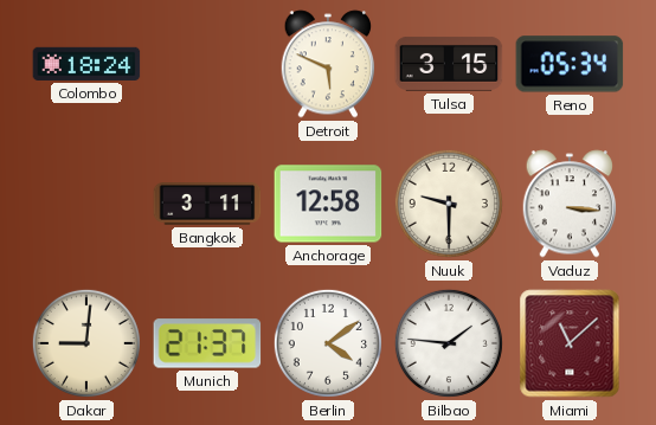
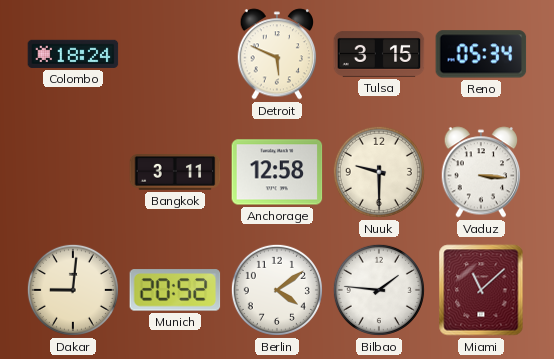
Munich: 21:37 -> 20:52
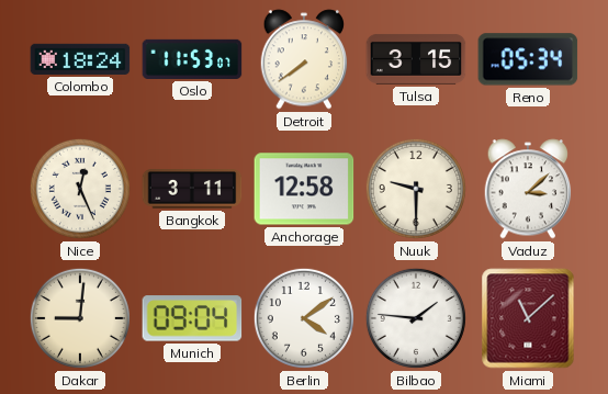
Oslo: none -> 11:53
Detroit: 5:49 -> 7:39
Nice: none -> 12:26
Vaduz: 3:16 -> 3:08
Munich: 20:52 -> 09:04
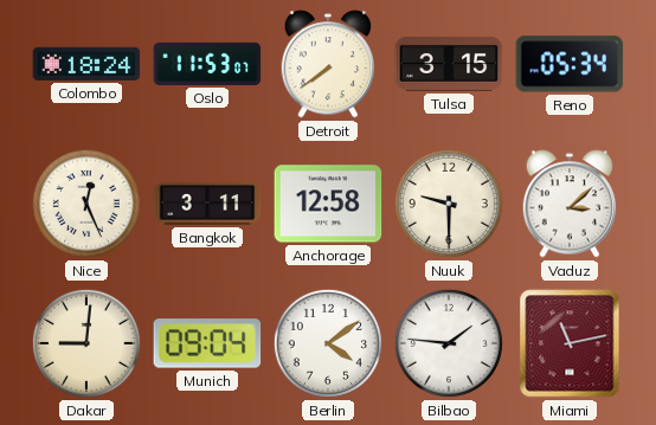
Miami: 11:08 -> 11:13
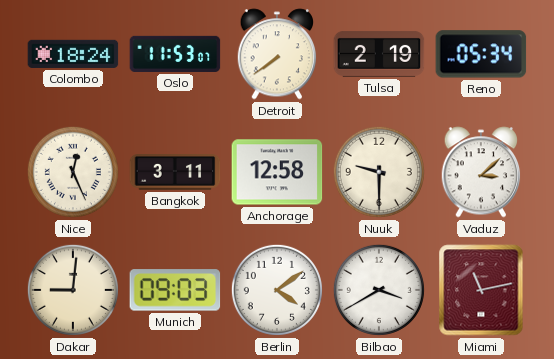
Tulsa: 3:15 -> 2:19
Munich: 09:04 -> 09:03
Bilbao: 1:46 -> 3:40
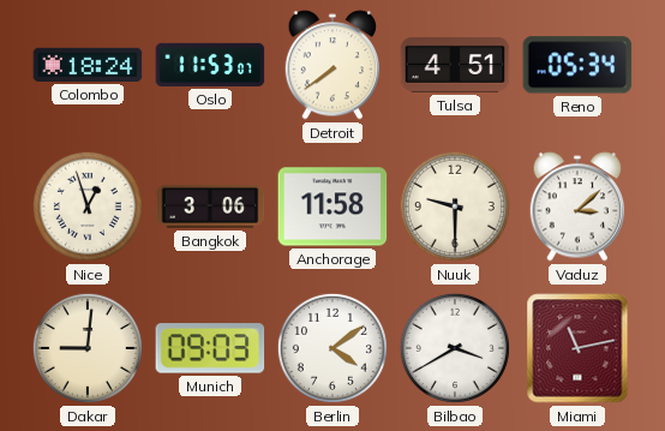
Tulsa: 2:19 -> 4:51
Nice: 12:26 -> 12:57
Bangkok: 3:11 -> 3:06
Anchorage: 12:58 -> 11:58
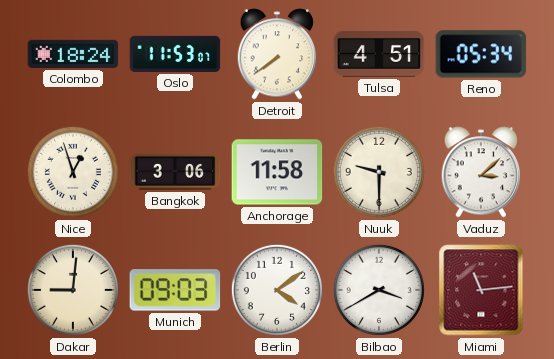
Miami: 11:13 -> 11:14
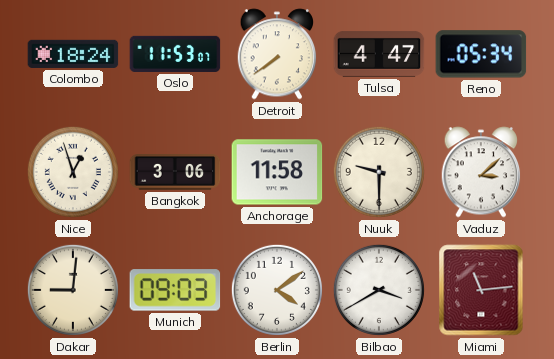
Tulsa: 4:51 -> 4:47
